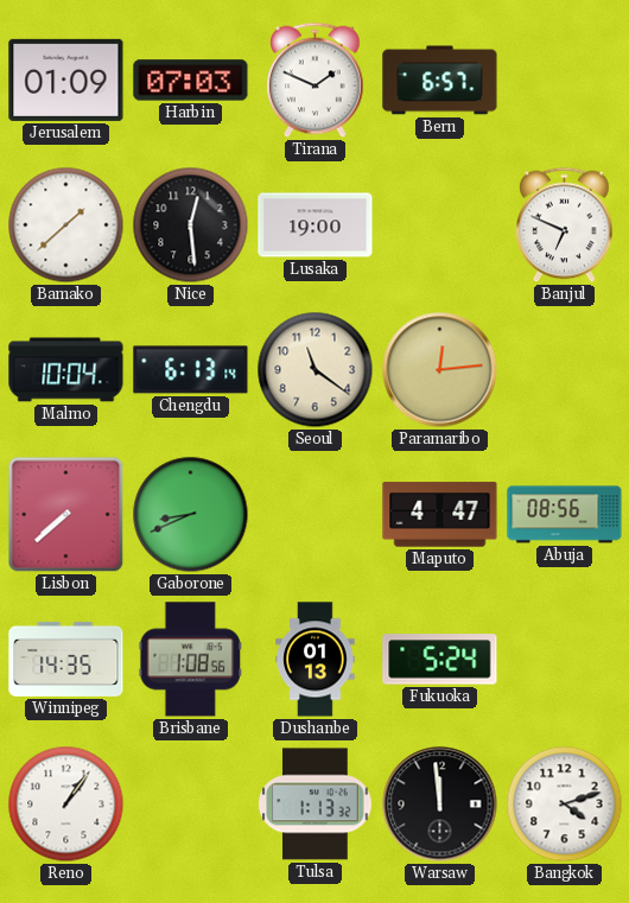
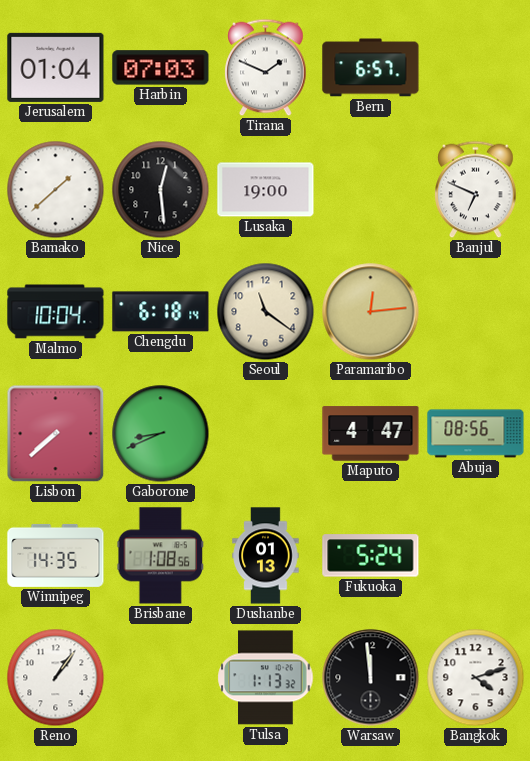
Jerusalem: 01:09 -> 01:04
Chengdu: 6:13 -> 6:18
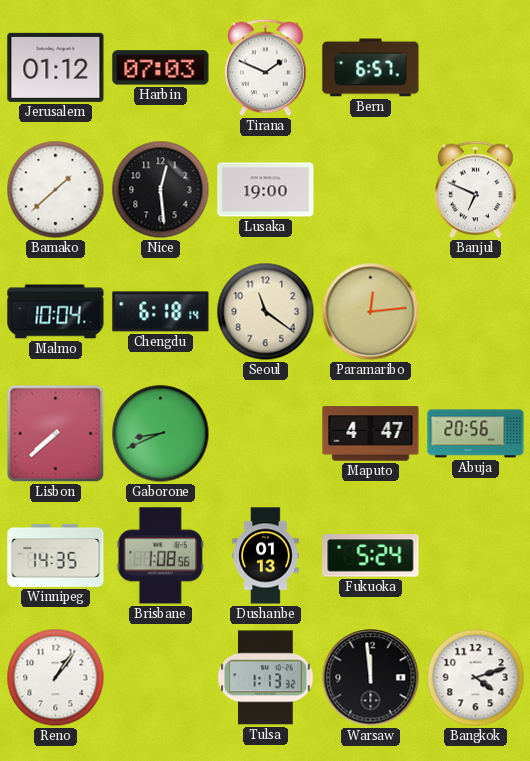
Jerusalem: 01:04 -> 01:12
Abuja: 08:56 -> 20:56
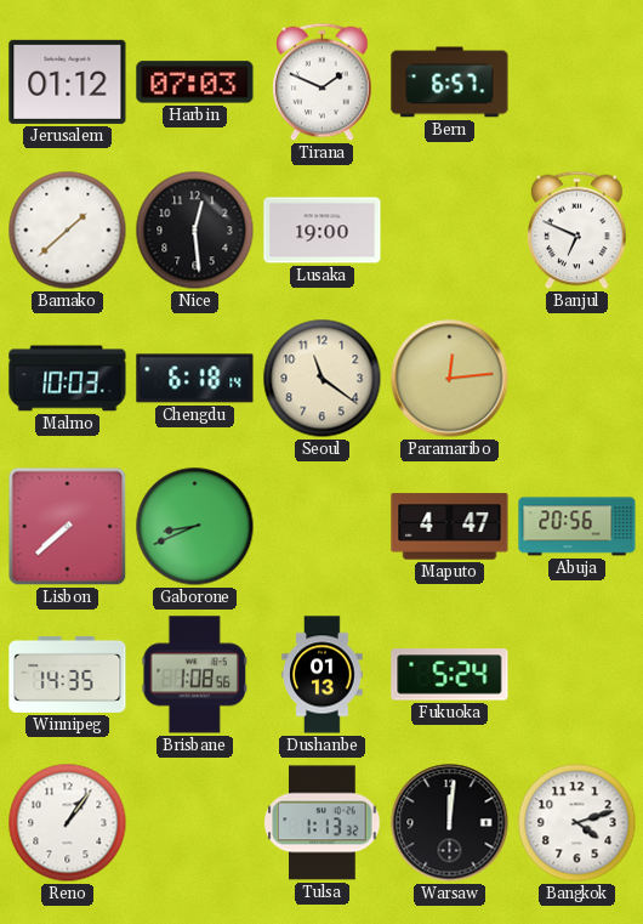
Malmo: 10:04 -> 10:03
Warsaw: 11:59 -> 12:01
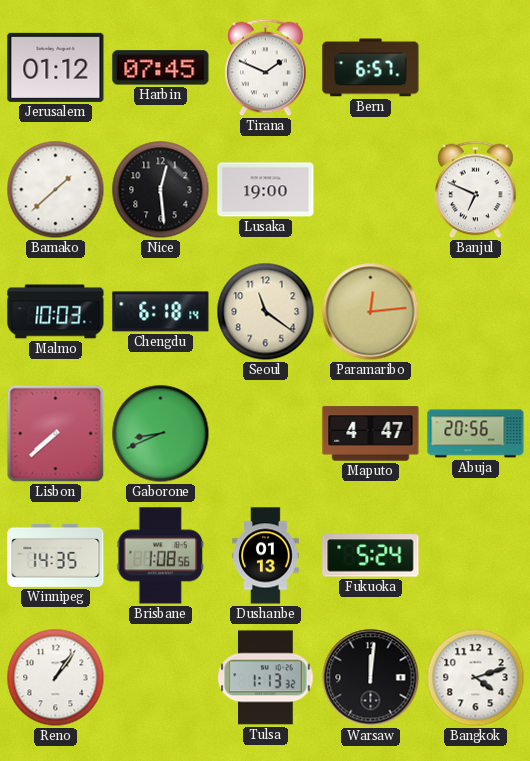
Harbin: 07:03 -> 07:45
